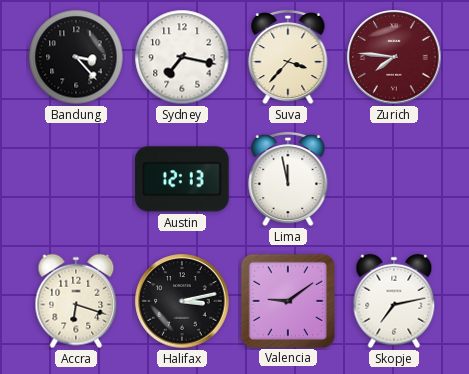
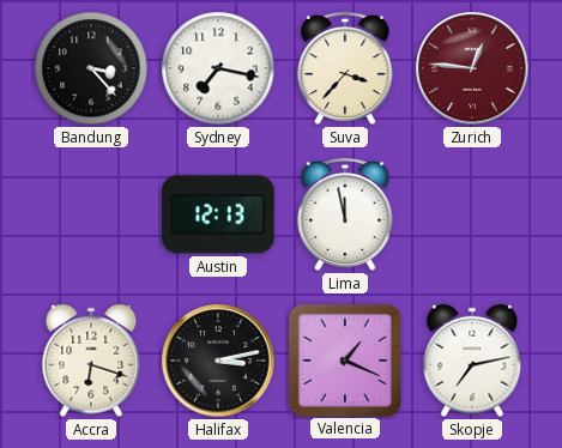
Zurich: 7:46 -> 12:46
Valencia: 9:09 -> 1:19
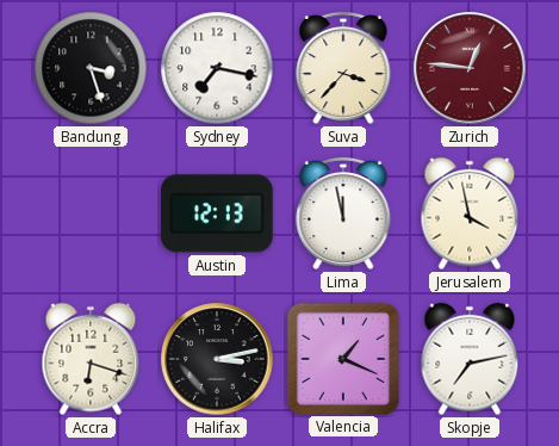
Bandung: 3:23 -> 3:27
Jerusalem: none -> 3:58
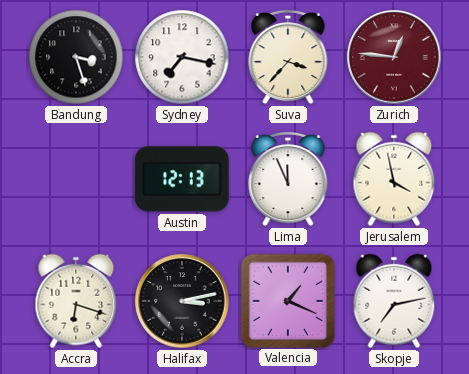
Lima: 11:58 -> 11:56
